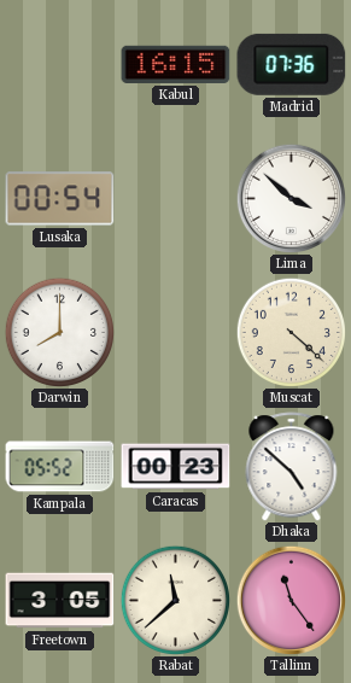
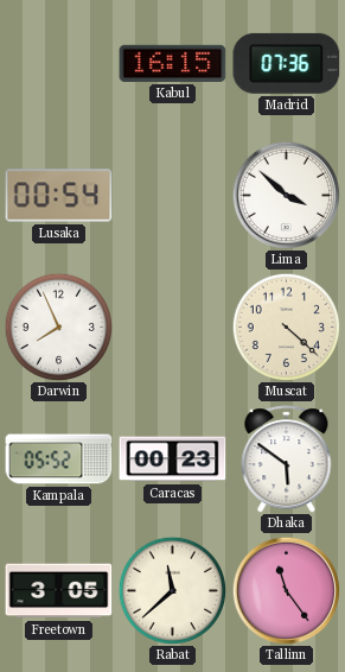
Darwin: 8:00 -> 7:56
Dhaka: 4:52 -> 5:51
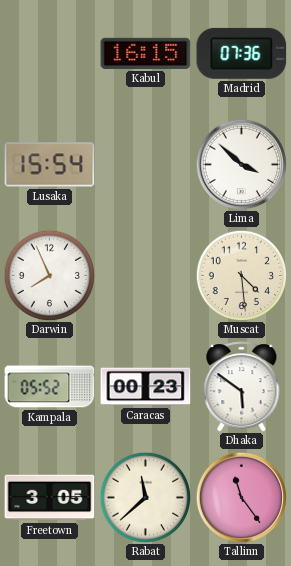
Lusaka: 00:54 -> 15:54
Muscat: 4:22 -> 4:29
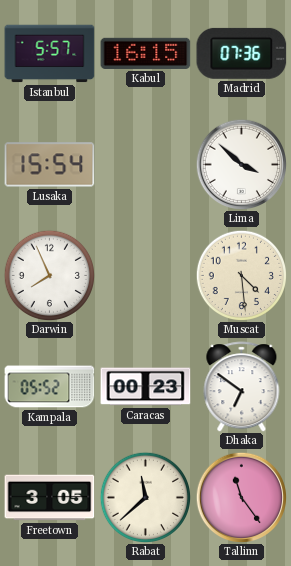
Istanbul: none -> 5:57
Dhaka: 5:51 -> 6:51
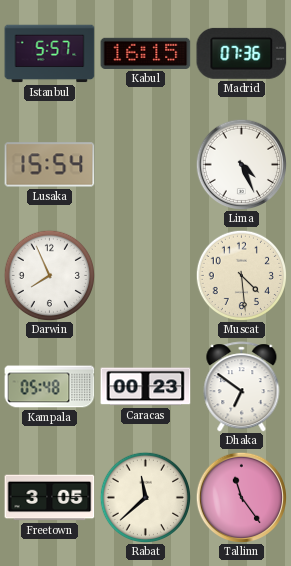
Lima: 3:52 -> 4:26
Kampala: 05:52 -> 05:48
